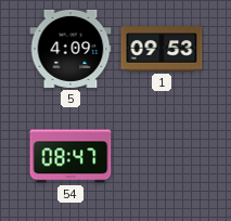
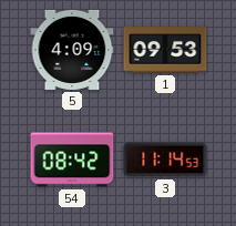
54: 08:47 -> 08:42
3: none -> 11:14
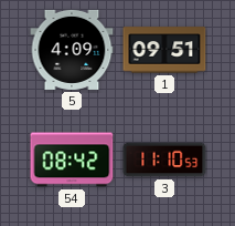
1: 09:53 -> 09:51
3: 11:14 -> 11:10
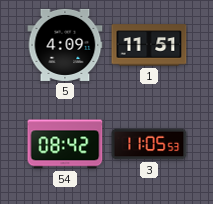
1: 09:51 -> 11:51
3: 11:10 -> 11:05
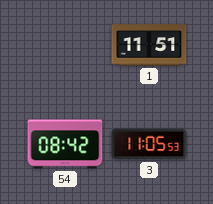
5: 4:09 -> none
